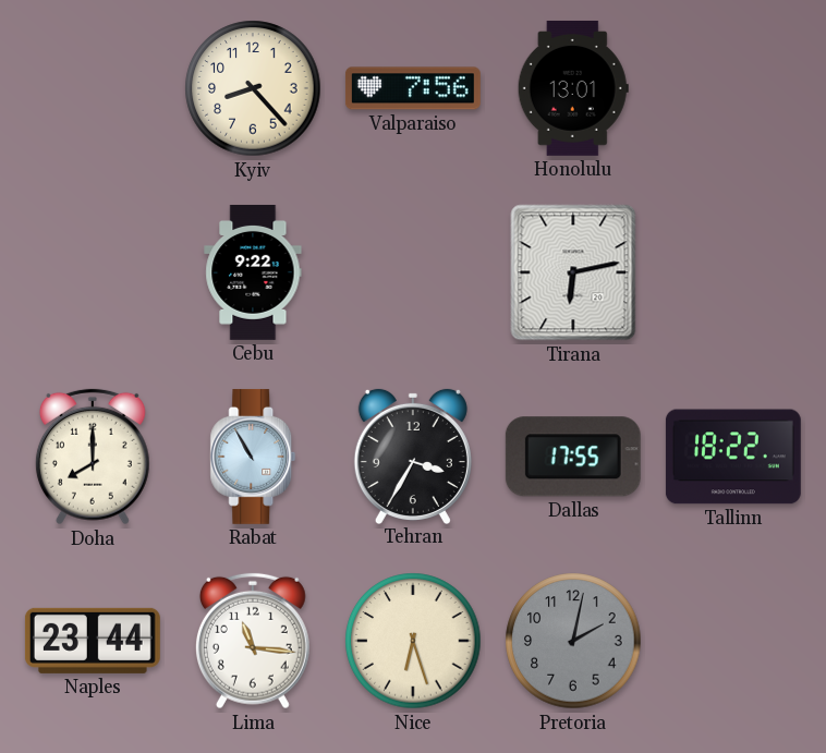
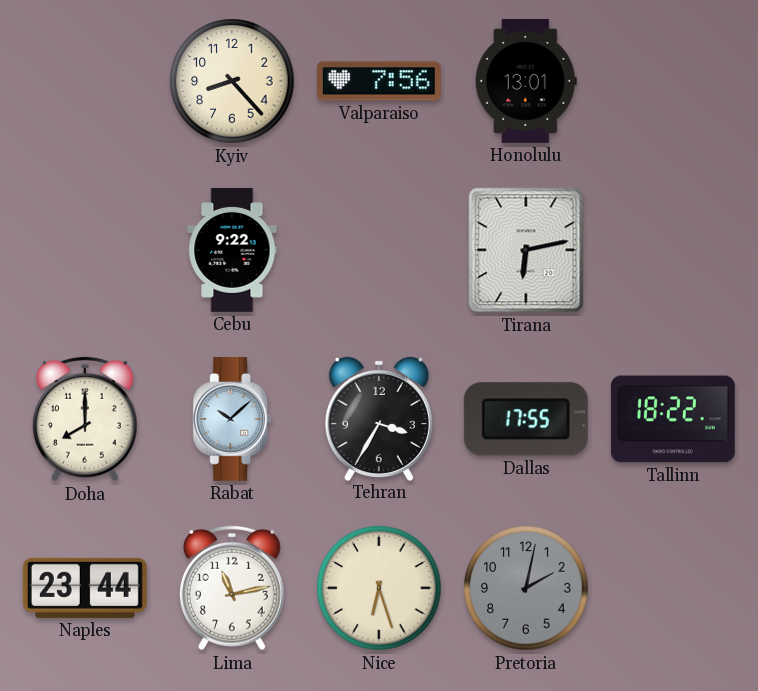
Rabat: 10:55 -> 10:08
Lima: 11:16 -> 11:13
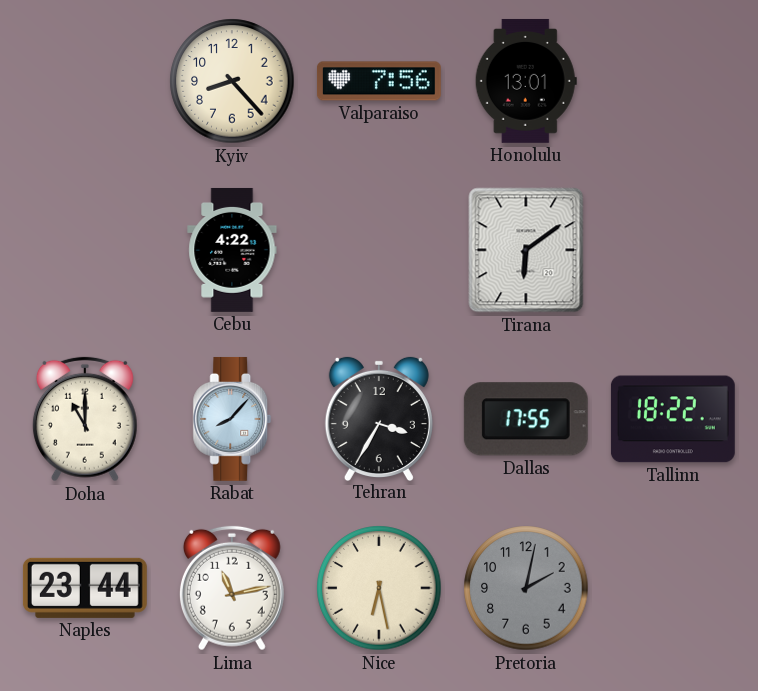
Cebu: 9:22 -> 4:22
Tirana: 6:13 -> 6:09
Doha: 8:00 -> 11:00
Rabat: 10:08 -> 8:07
Nice: 6:27 -> 6:28
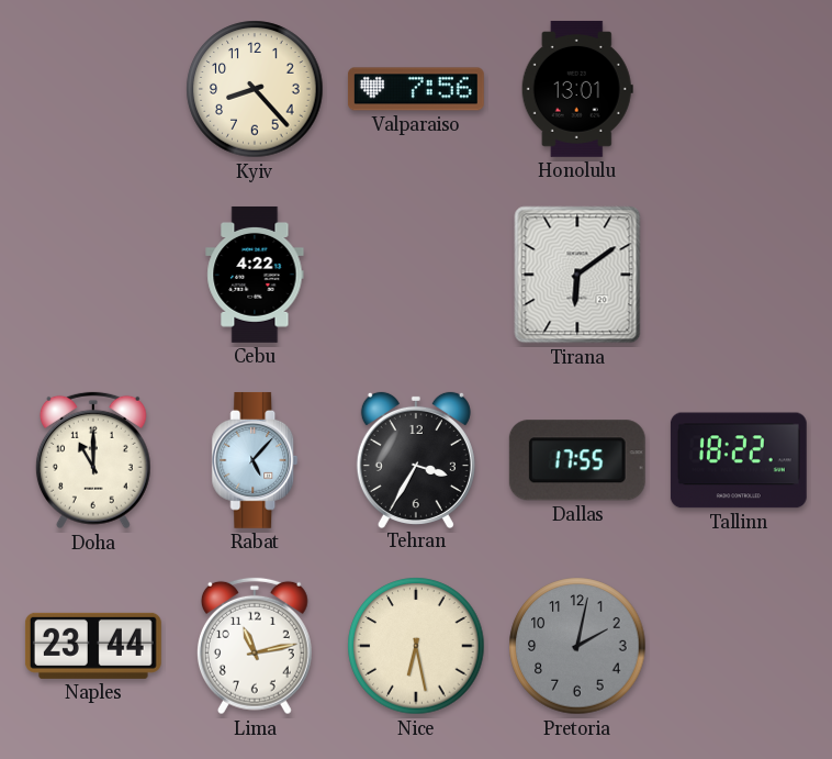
Rabat: 8:07 -> 5:07
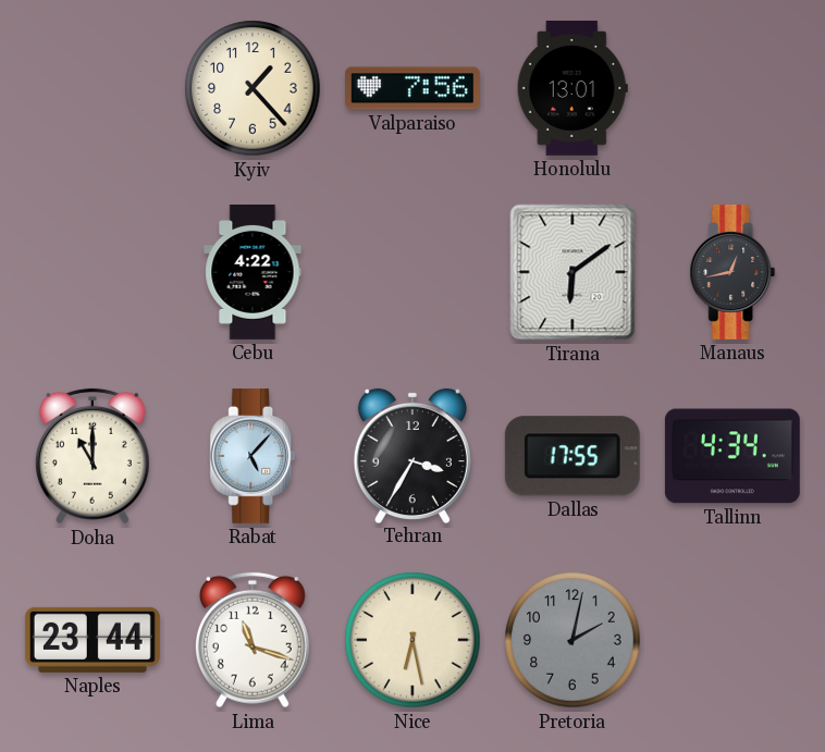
Kyiv: 8:23 -> 1:23
Manaus: none -> 12:43
Tallinn: 18:22 -> 4:34
Lima: 11:13 -> 11:18
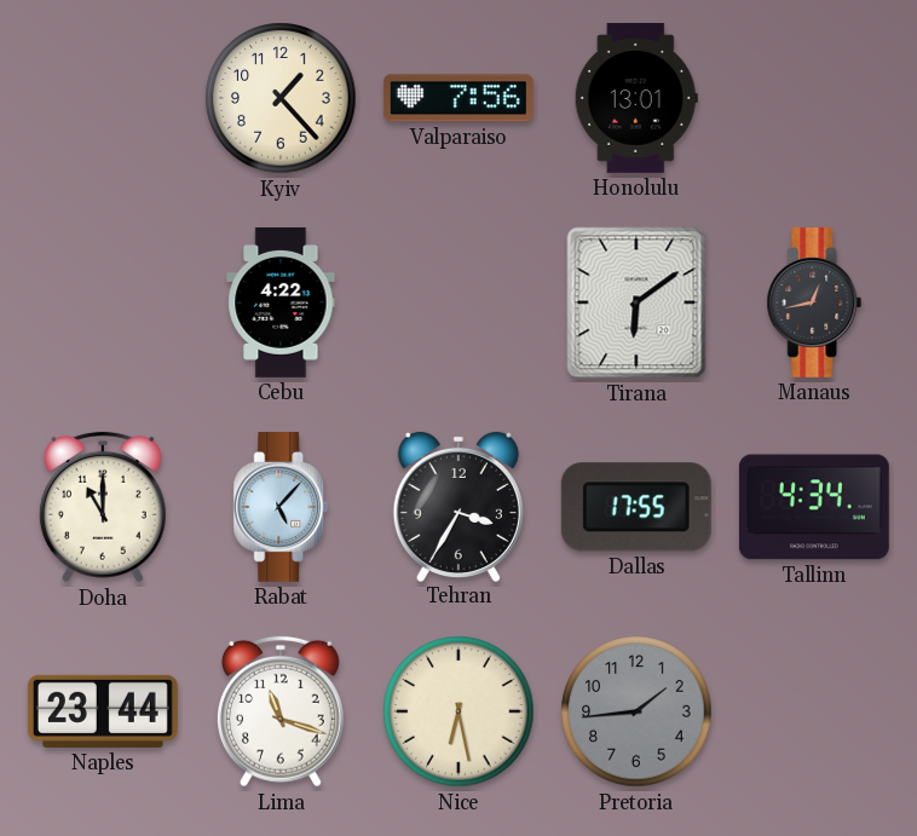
Pretoria: 2:02 -> 1:44
